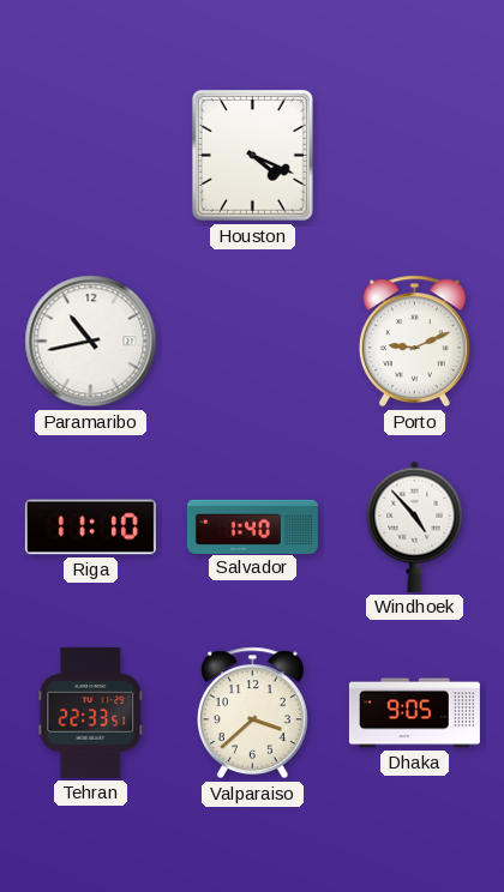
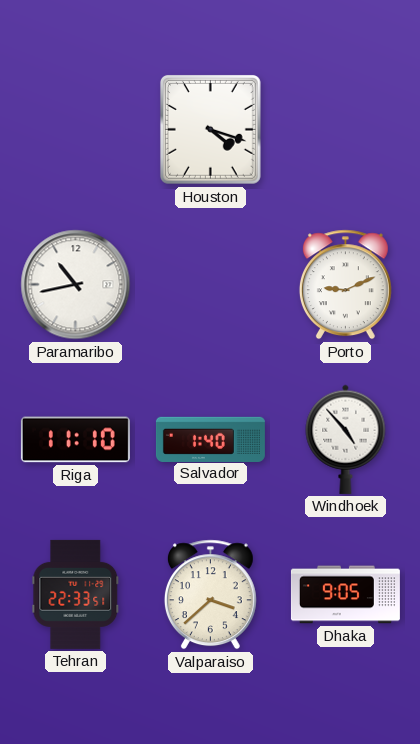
Houston: 4:19 -> 4:18
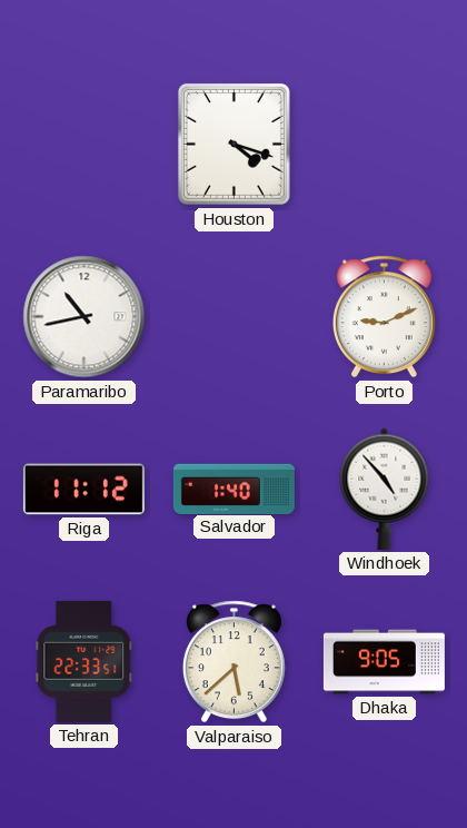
Riga: 11:10 -> 11:12
Valparaiso: 3:38 -> 5:38
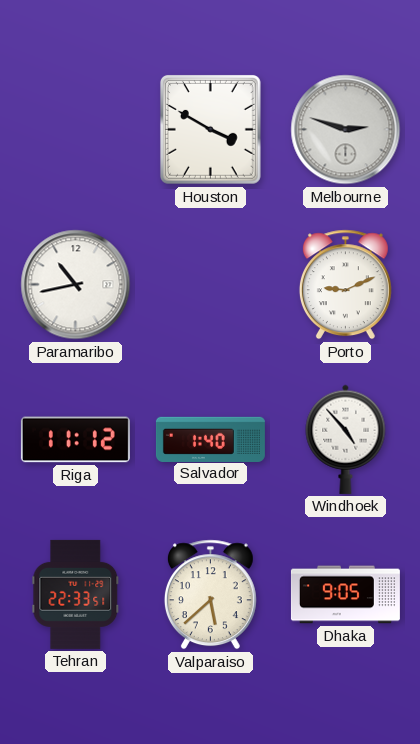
Houston: 4:18 -> 3:50
Melbourne: none -> 2:48
